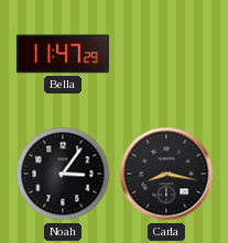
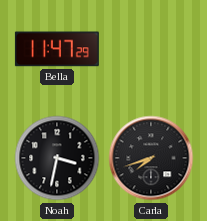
Noah: 3:06 -> 3:32
Carla: 8:17 -> 7:42
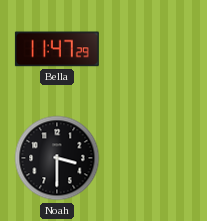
Noah: 3:32 -> 3:30
Carla: 7:42 -> none
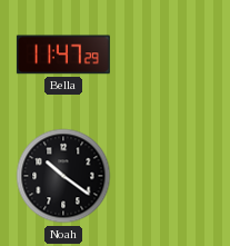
Noah: 3:30 -> 10:21
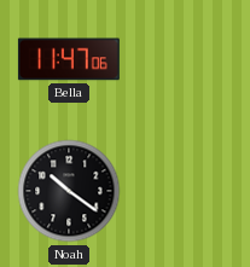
Bella: 11:47:29 -> 11:47:06
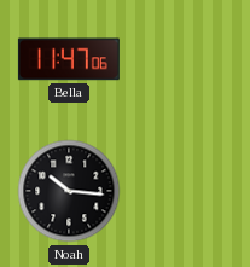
Noah: 10:21 -> 10:16
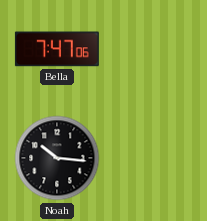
Bella: 11:47 -> 7:47
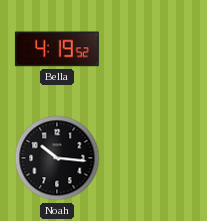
Bella: 7:47 -> 4:19
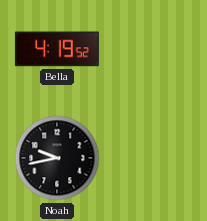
Noah: 10:16 -> 9:43
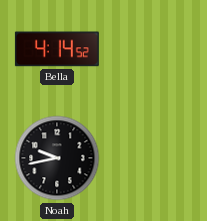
Bella: 4:19 -> 4:14
